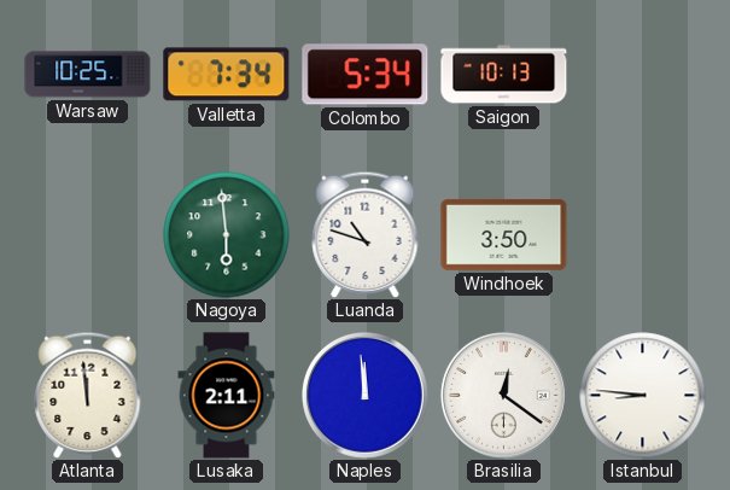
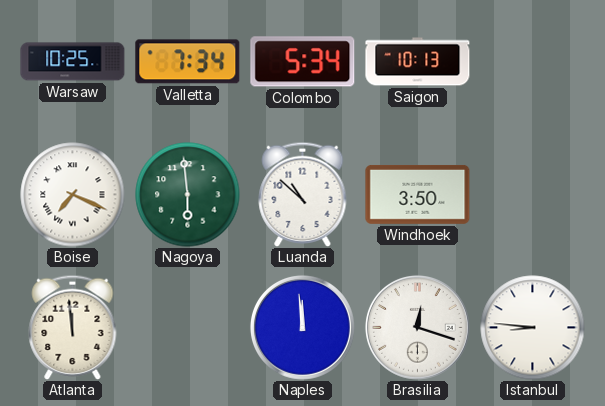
Boise: none -> 7:19
Luanda: 10:48 -> 10:52
Lusaka: 2:11 -> none
Brasilia: 12:21 -> 12:18
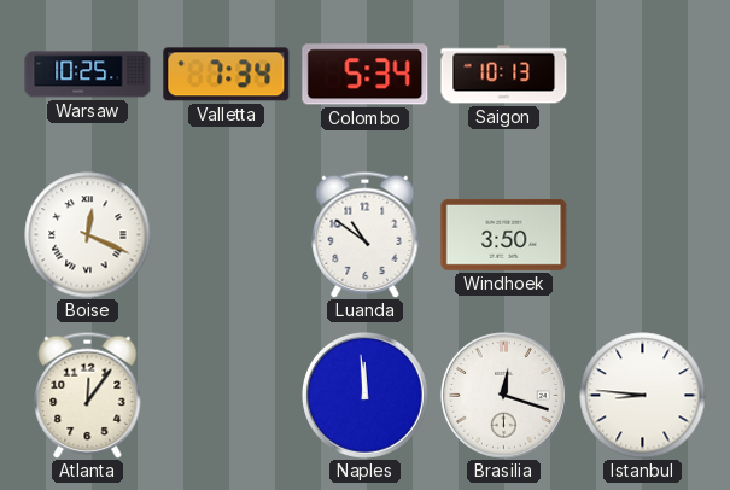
Boise: 7:19 -> 12:19
Nagoya: 5:59 -> none
Luanda: 10:52 -> 10:51
Atlanta: 11:59 -> 12:06
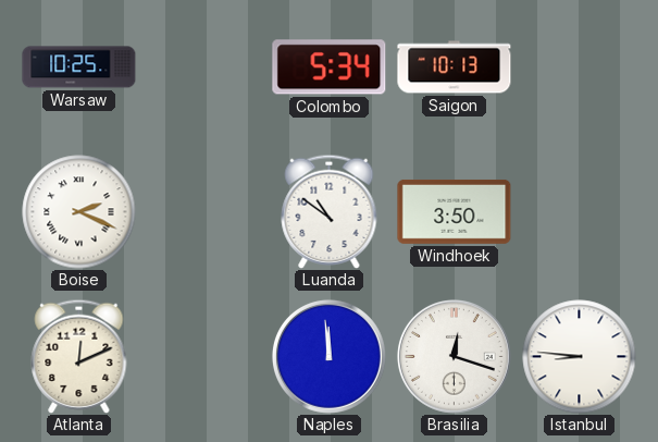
Valletta: 7:34 -> none
Boise: 12:19 -> 2:19
Atlanta: 12:06 -> 12:11
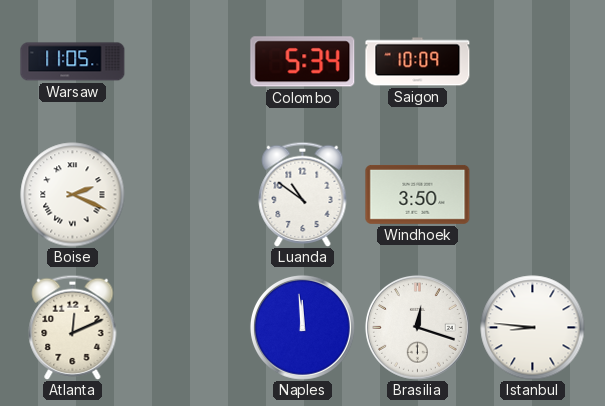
Warsaw: 10:25 -> 11:05
Saigon: 10:13 -> 10:09
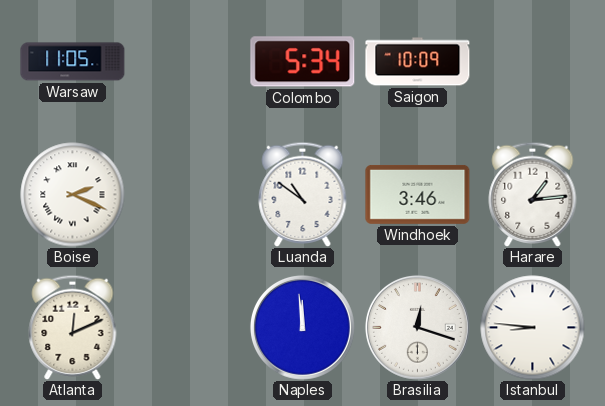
Windhoek: 3:50 -> 3:46
Harare: none -> 1:14
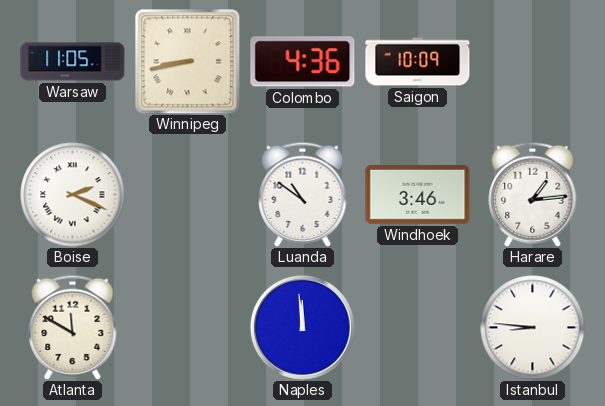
Winnipeg: none -> 8:43
Colombo: 5:34 -> 4:36
Atlanta: 12:11 -> 11:50
Brasilia: 12:18 -> none
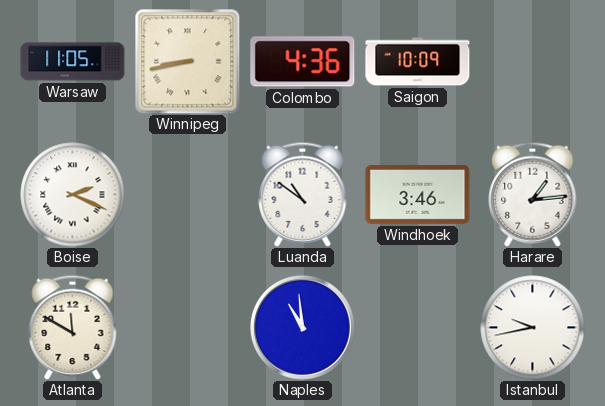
Naples: 11:59 -> 10:59
Istanbul: 8:46 -> 9:43
